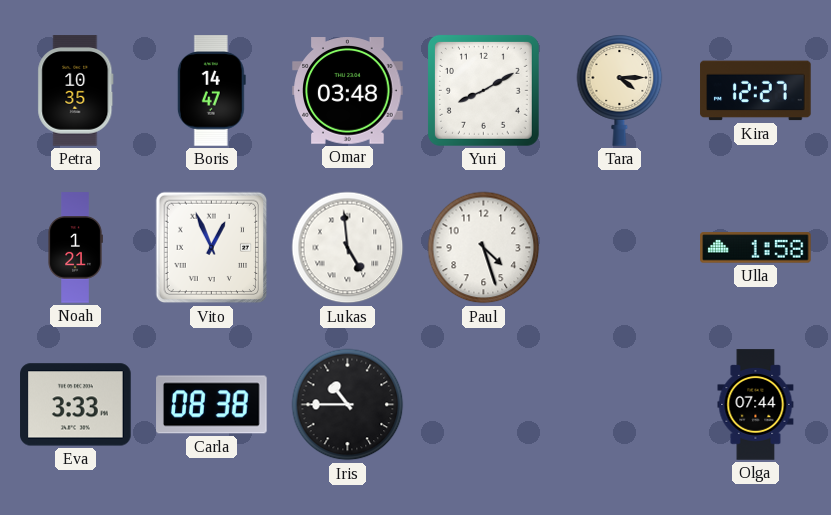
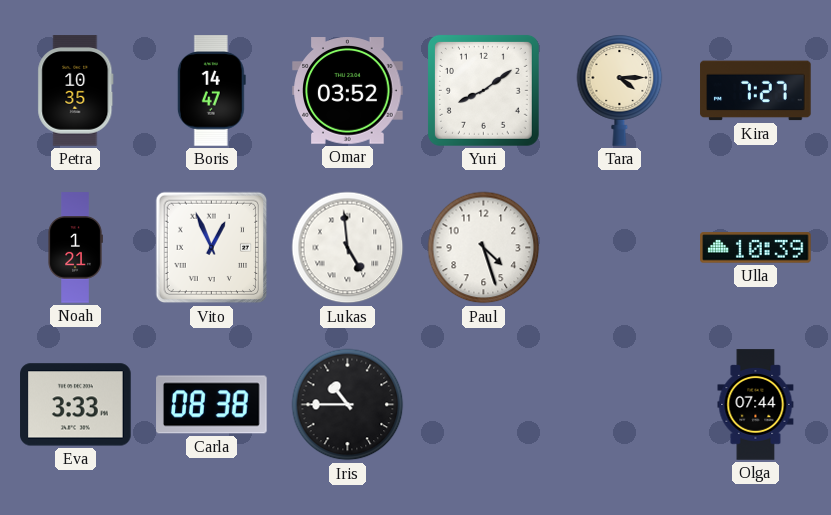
Omar: 03:48 -> 03:52
Yuri: 8:10 -> 8:09
Kira: 12:27 -> 7:27
Ulla: 1:58 -> 10:39
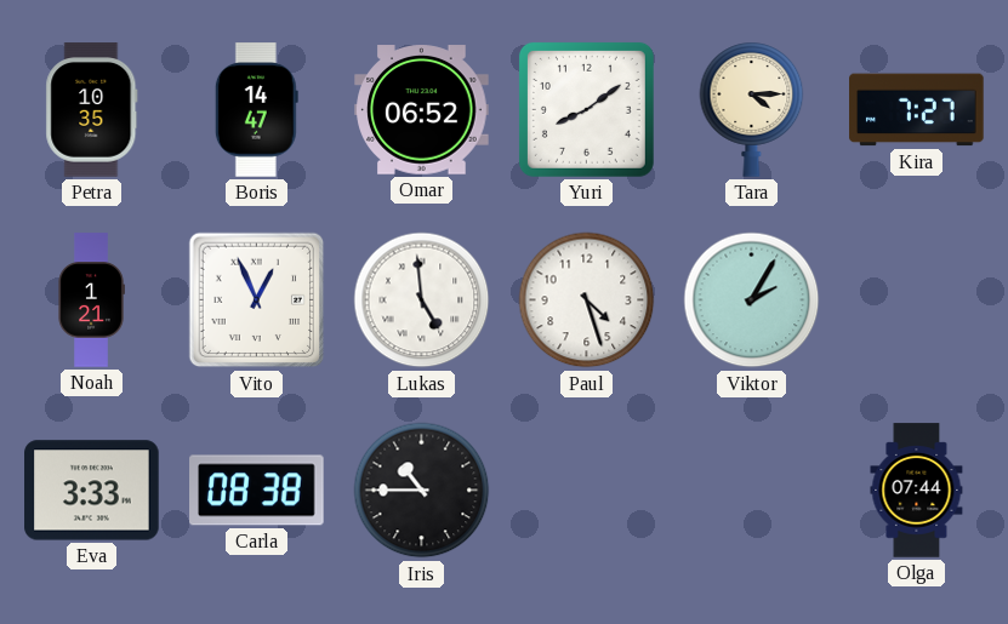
Omar: 03:52 -> 06:52
Viktor: none -> 2:05
Ulla: 10:39 -> none
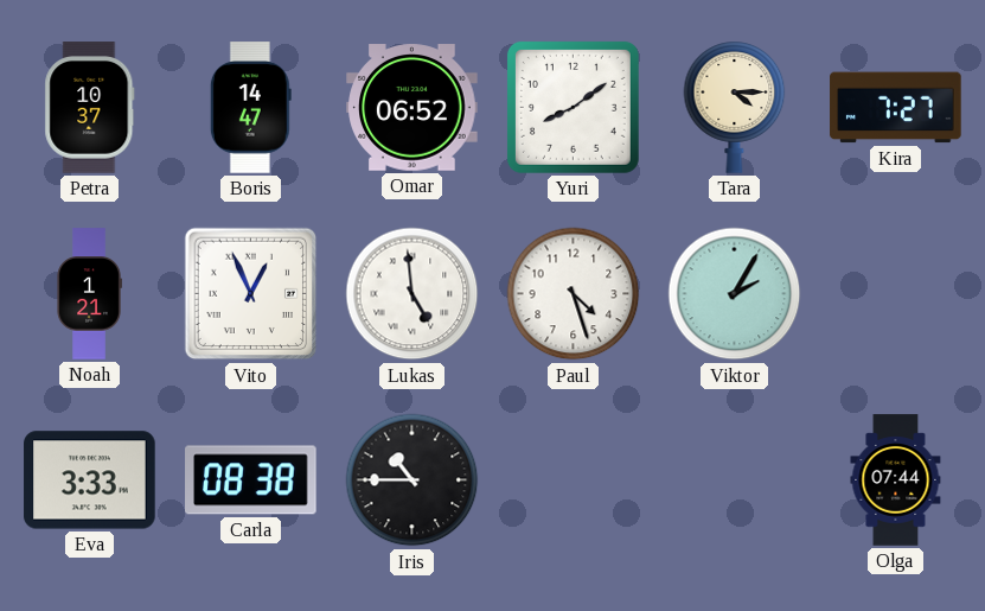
Petra: 10:35 -> 10:37
